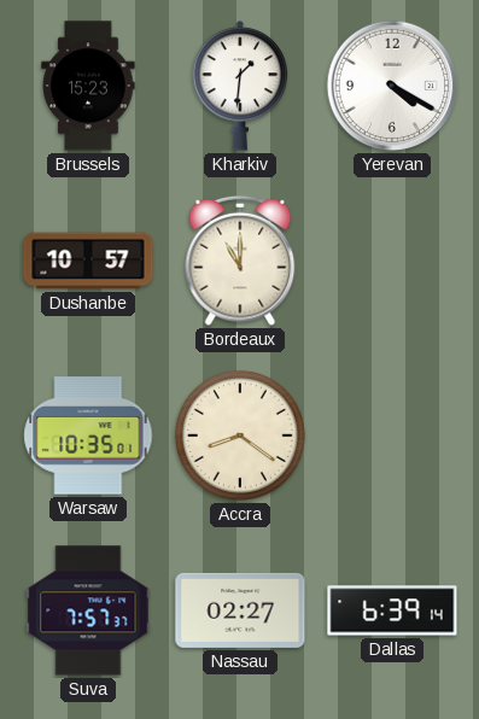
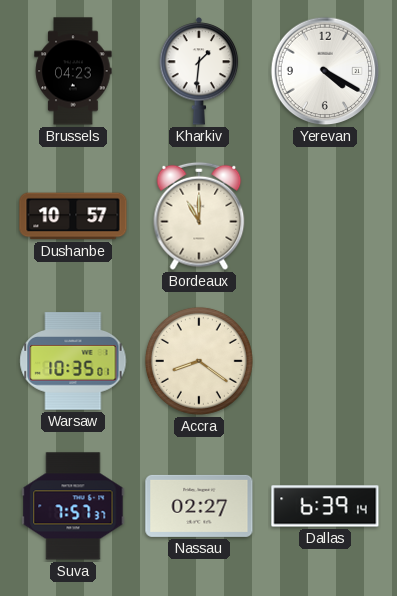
Brussels: 15:23 -> 04:23
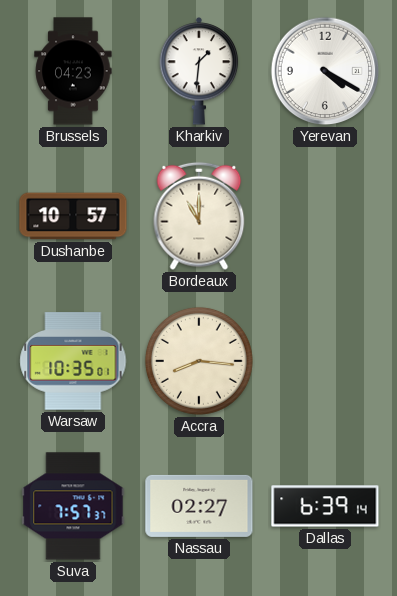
Accra: 8:21 -> 8:16
